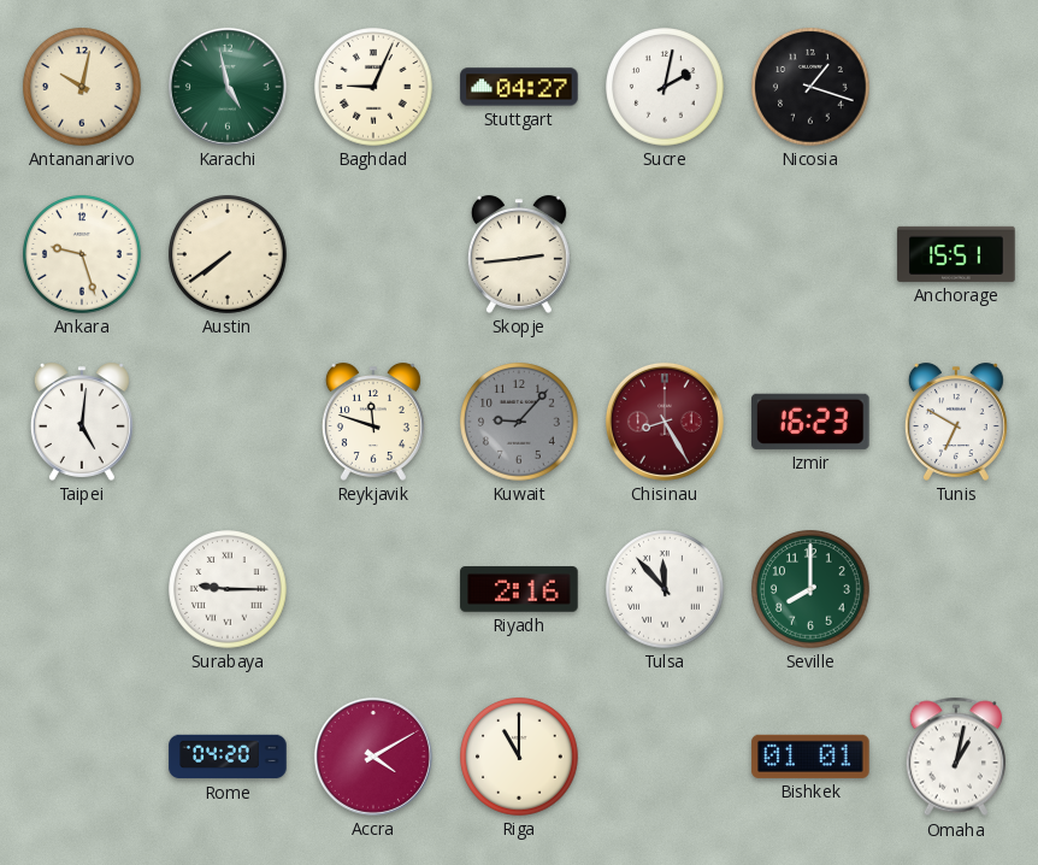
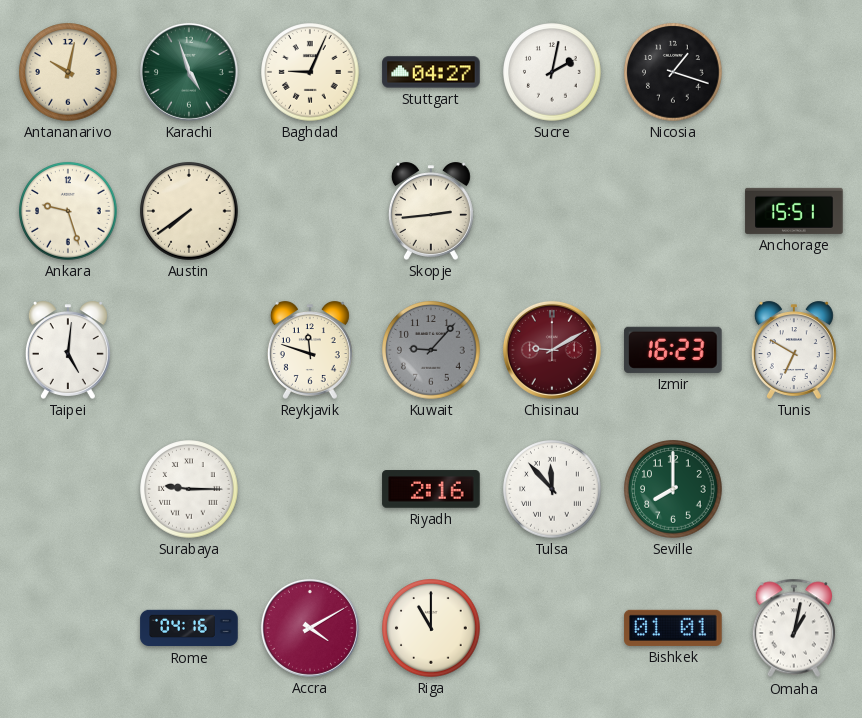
Karachi: 4:58 -> 4:57
Chisinau: 8:25 -> 9:10
Rome: 04:20 -> 04:16
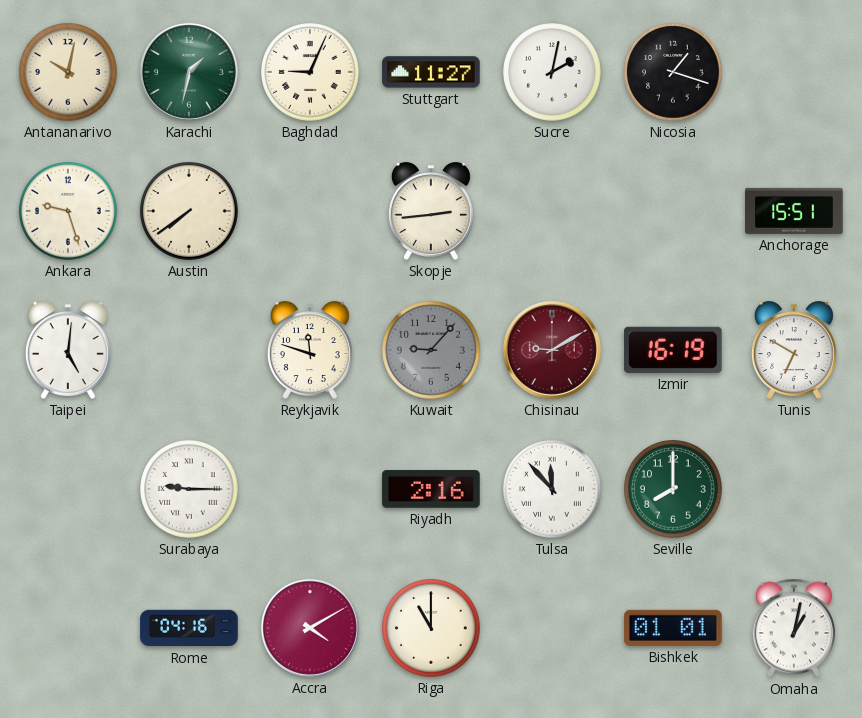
Karachi: 4:57 -> 1:32
Stuttgart: 04:27 -> 11:27
Izmir: 16:23 -> 16:19
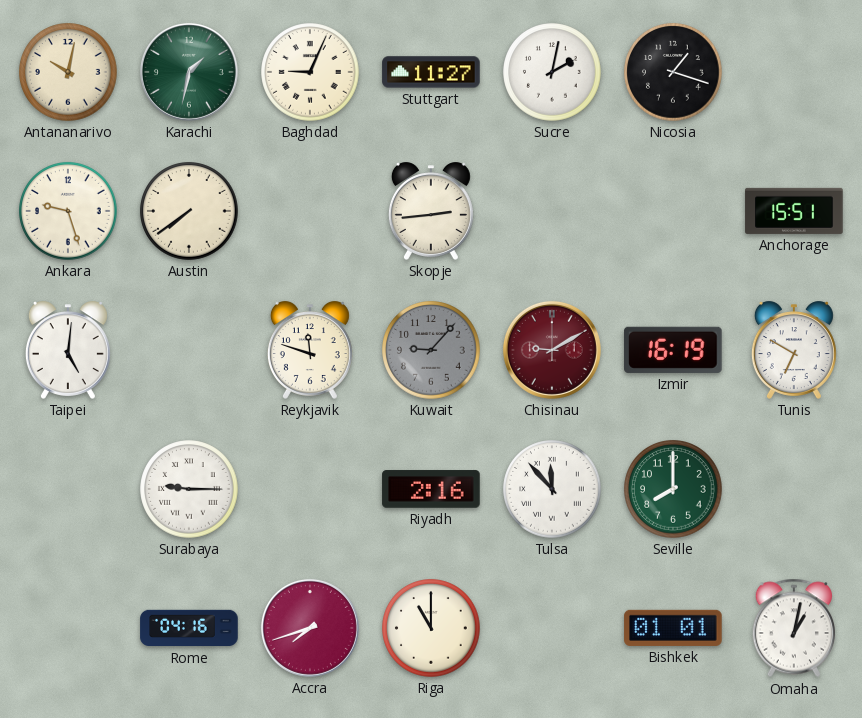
Accra: 4:10 -> 7:42
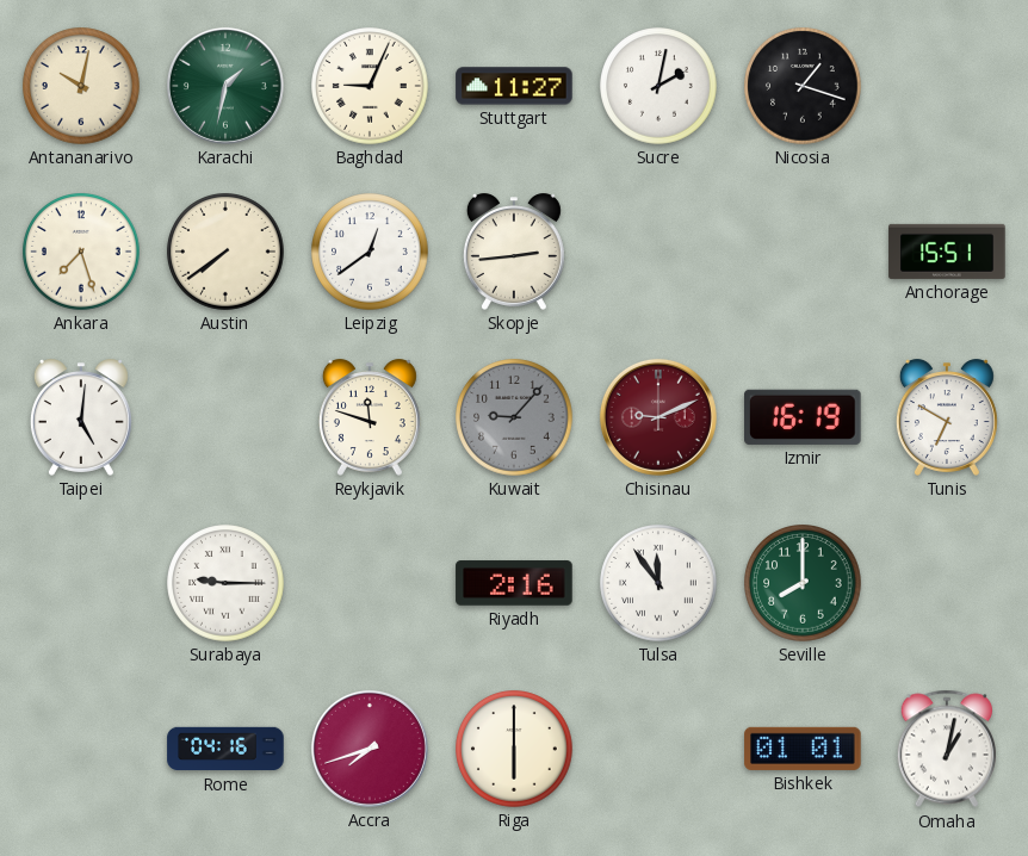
Ankara: 9:27 -> 7:27
Leipzig: none -> 12:39
Chisinau: 9:10 -> 9:11
Tulsa: 11:53 -> 11:54
Riga: 11:00 -> 6:00
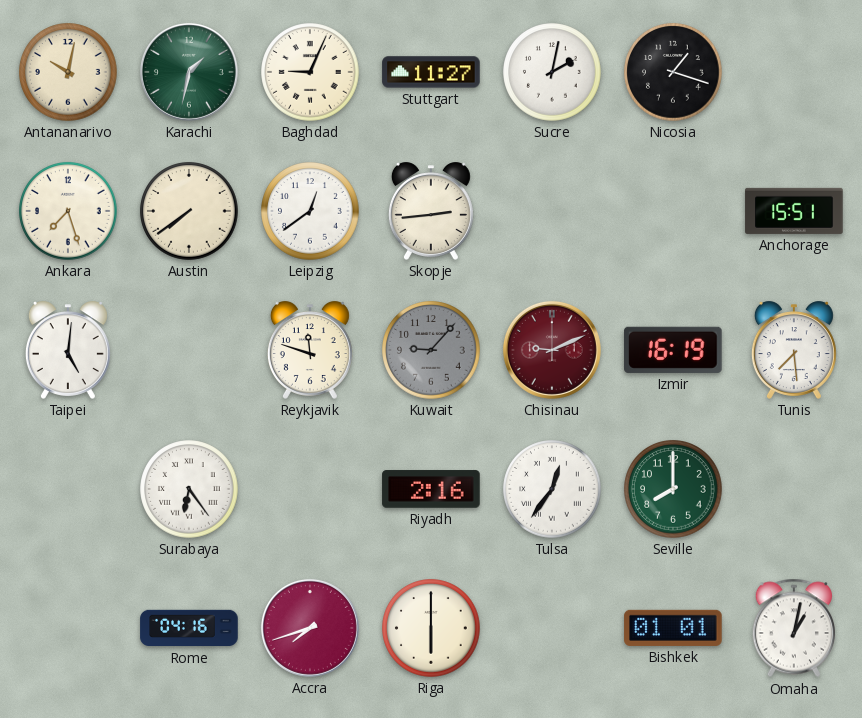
Tunis: 6:50 -> 7:29
Surabaya: 9:15 -> 6:24
Tulsa: 11:54 -> 12:36
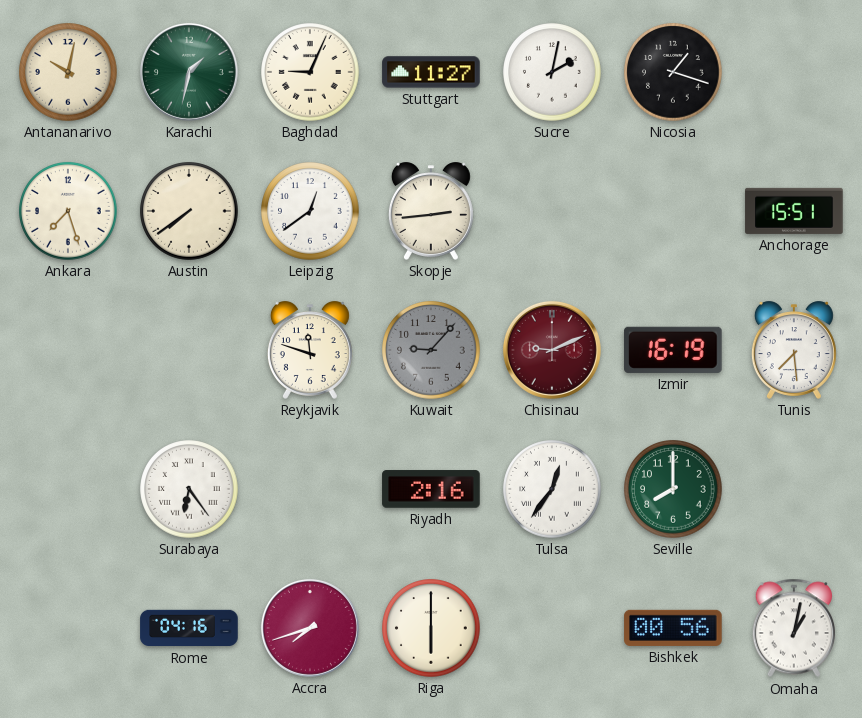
Taipei: 5:01 -> none
Bishkek: 01:01 -> 00:56
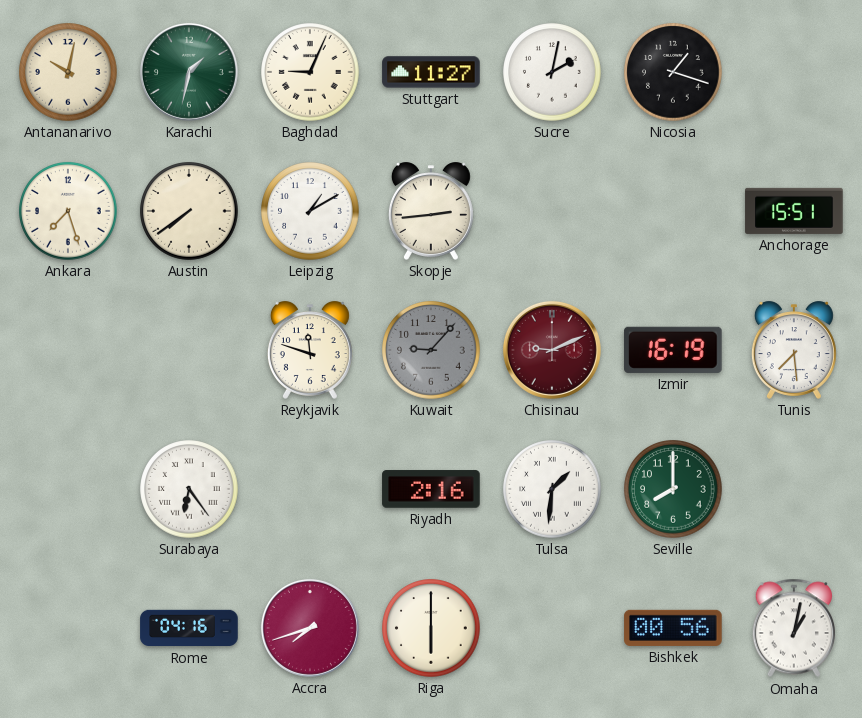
Leipzig: 12:39 -> 1:10
Tulsa: 12:36 -> 1:31
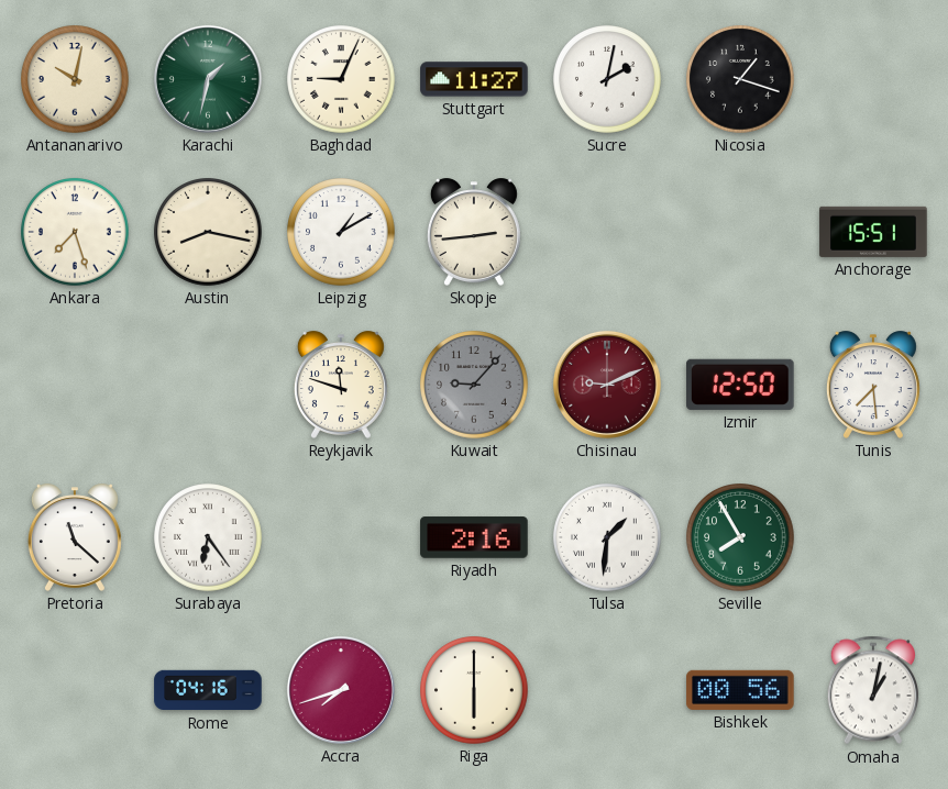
Austin: 7:39 -> 8:17
Izmir: 16:19 -> 12:50
Pretoria: none -> 11:22
Seville: 8:00 -> 7:55
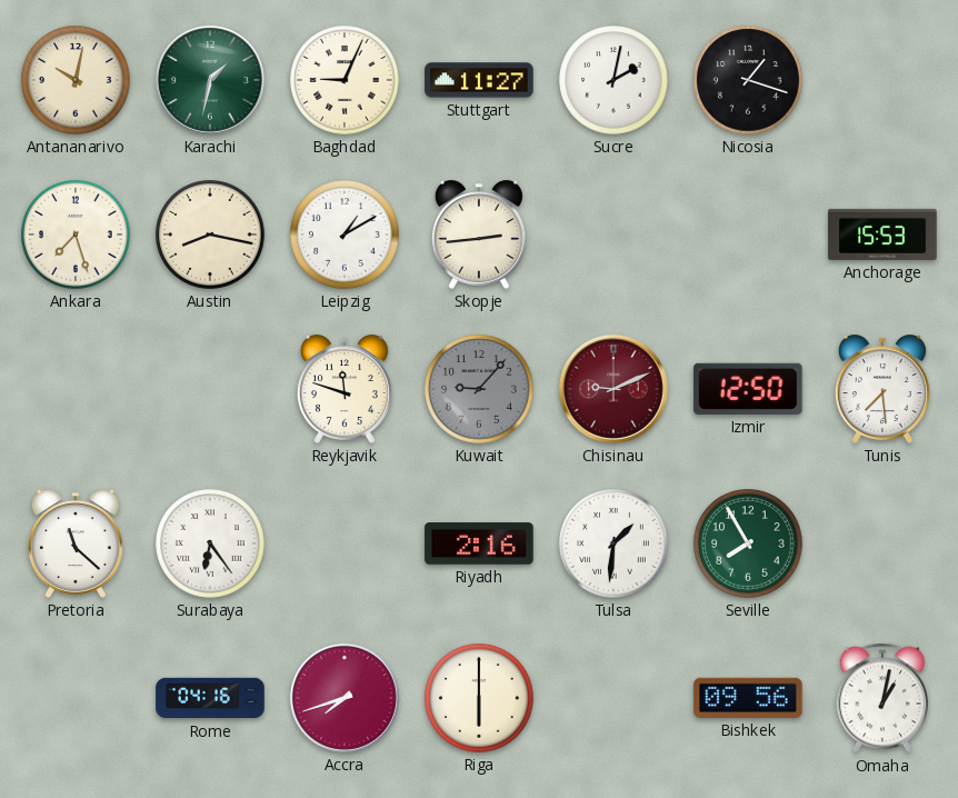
Anchorage: 15:51 -> 15:53
Bishkek: 00:56 -> 09:56
